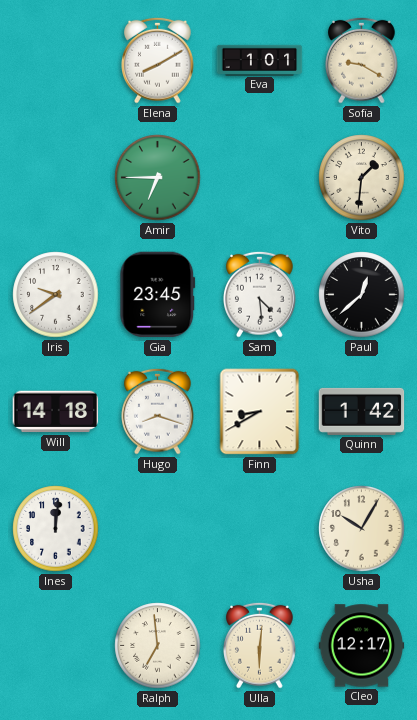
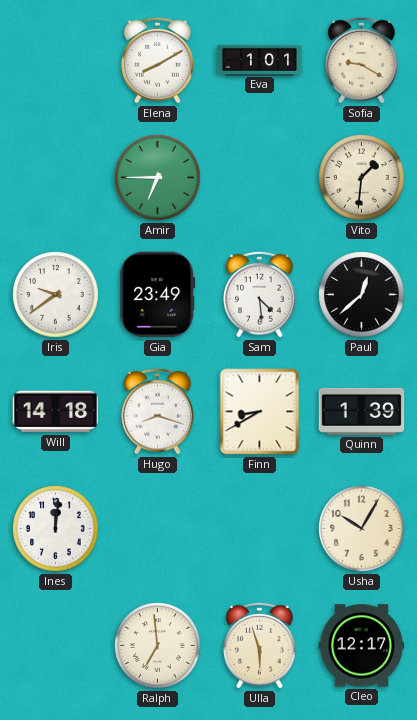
Gia: 23:45 -> 23:49
Quinn: 1:42 -> 1:39
Ulla: 6:01 -> 5:57
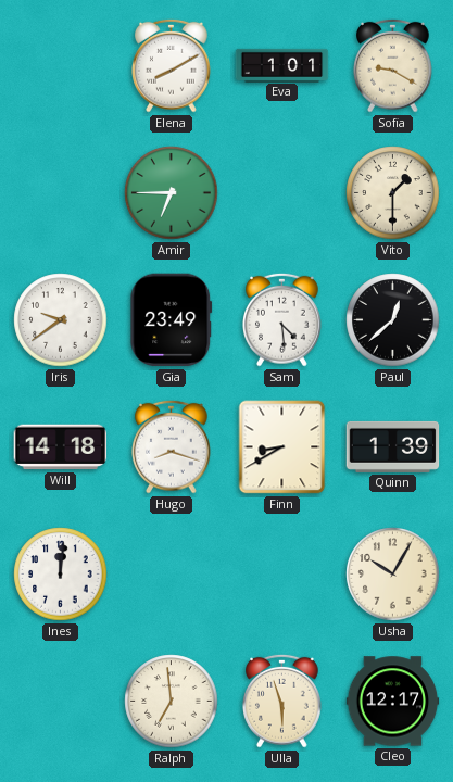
Vito: 1:31 -> 1:30
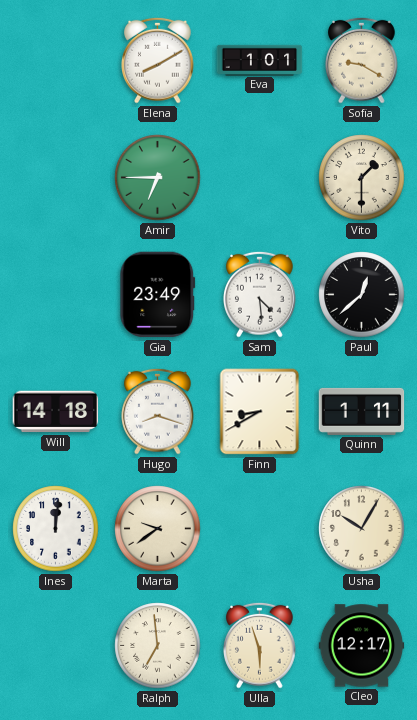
Iris: 9:39 -> none
Quinn: 1:39 -> 1:11
Marta: none -> 9:39
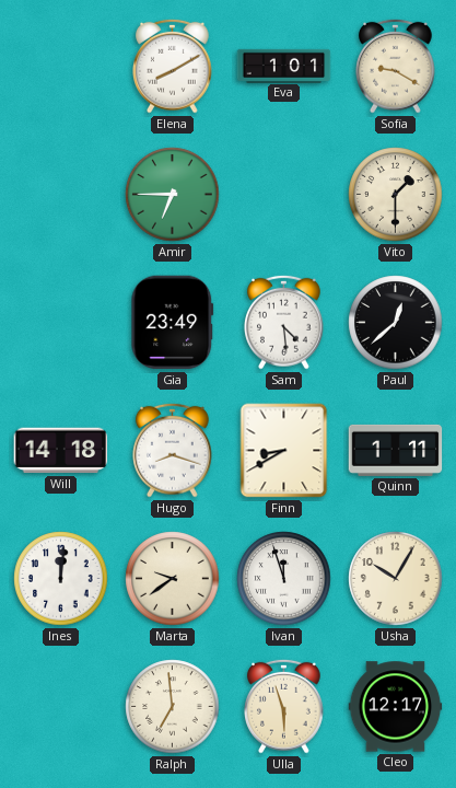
Ivan: none -> 11:57
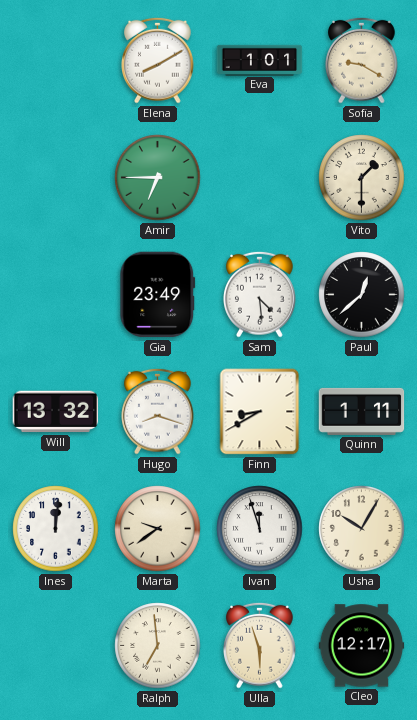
Will: 14:18 -> 13:32
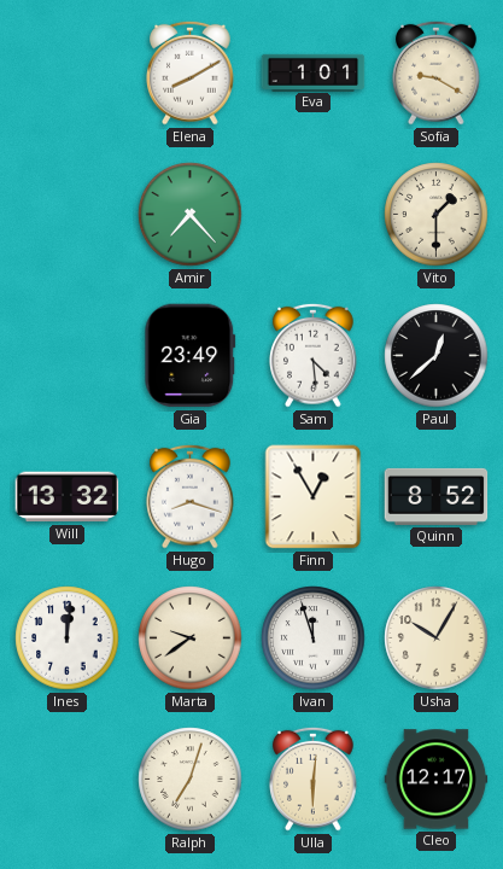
Amir: 6:45 -> 7:23
Finn: 8:40 -> 12:55
Quinn: 1:11 -> 8:52
Ralph: 6:59 -> 7:03
Ulla: 5:57 -> 6:01
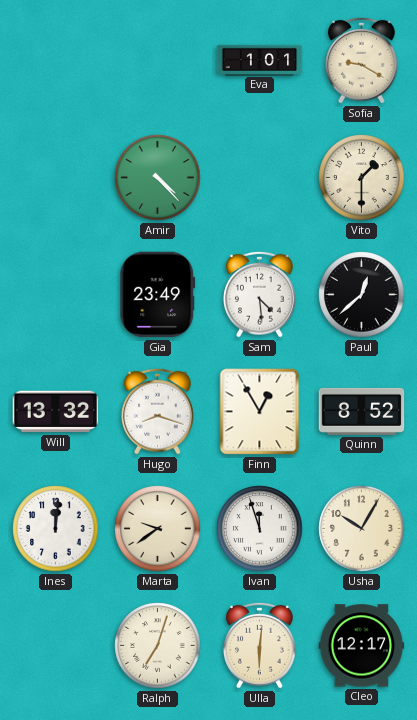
Elena: 8:10 -> none
Amir: 7:23 -> 4:23
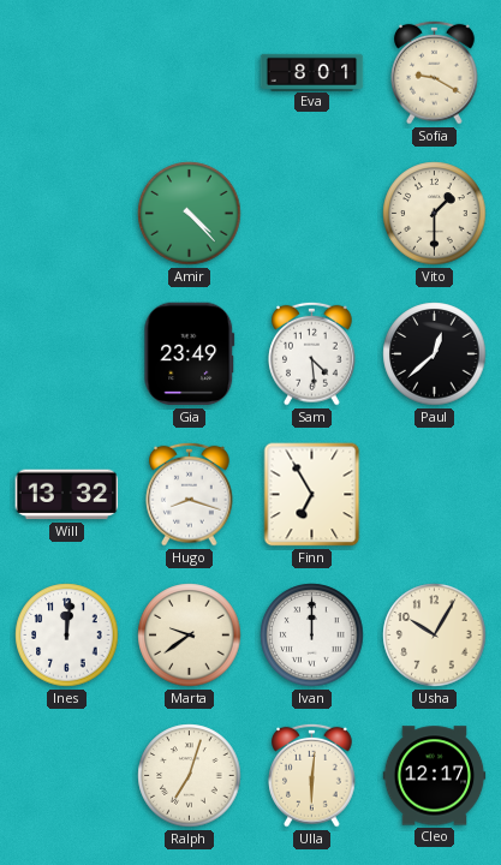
Eva: 1:01 -> 8:01
Finn: 12:55 -> 6:55
Quinn: 8:52 -> none
Ivan: 11:57 -> 12:00
